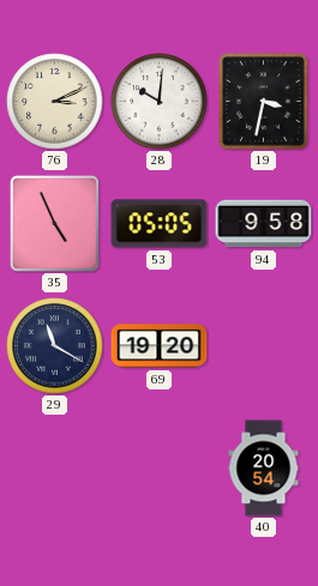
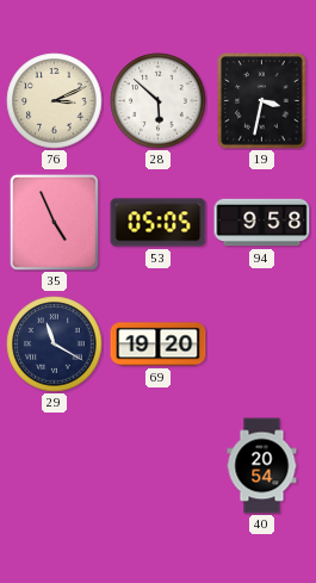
28: 10:01 -> 5:52
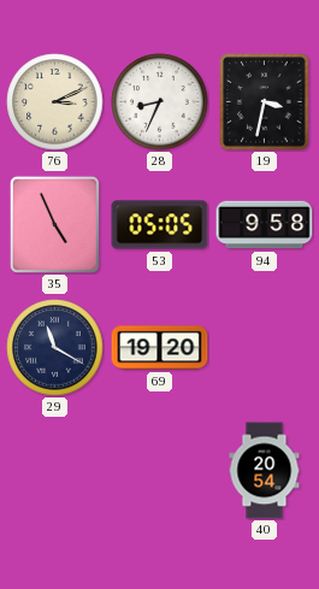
28: 5:52 -> 8:34
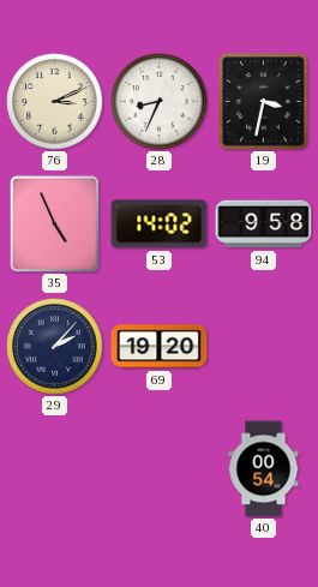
53: 05:05 -> 14:02
29: 11:20 -> 2:07
40: 20:54 -> 00:54
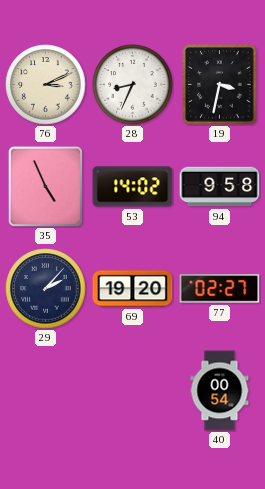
77: none -> 02:27
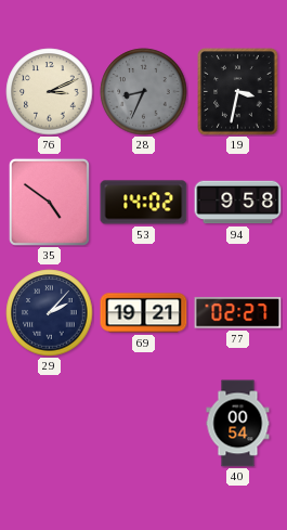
28 dial: white -> grey
35: 4:56 -> 4:51
69: 19:20 -> 19:21
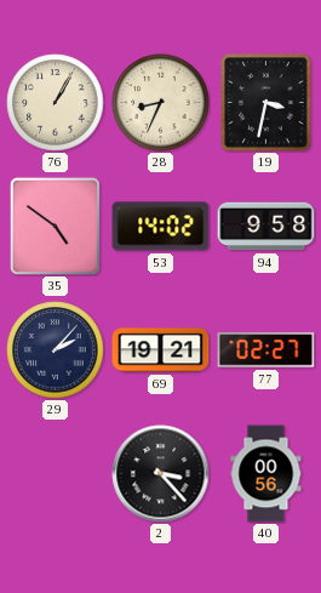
76: 3:11 -> 1:05
28 dial: grey -> cream
2: none -> 3:23
40: 00:54 -> 00:56
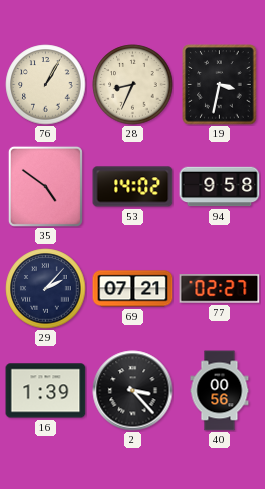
69: 19:21 -> 07:21
16: none -> 1:39
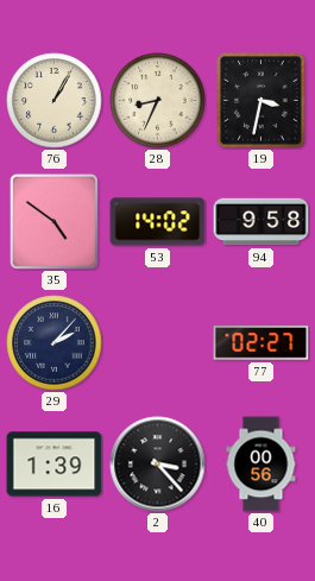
69: 07:21 -> none
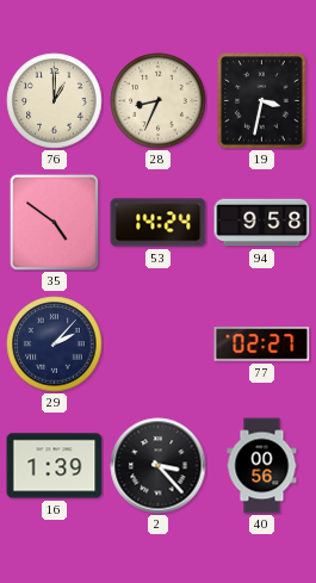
76: 1:05 -> 1:00
53: 14:02 -> 14:24
